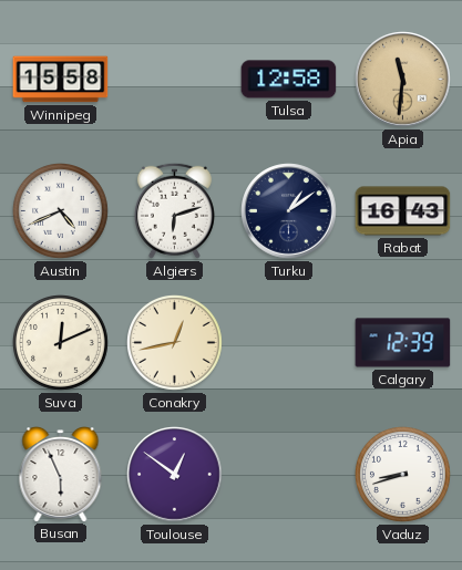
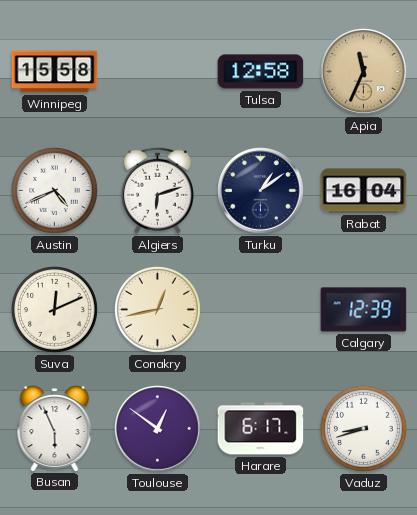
Apia: 11:31 -> 11:34
Rabat: 16:43 -> 16:04
Harare: none -> 6:17
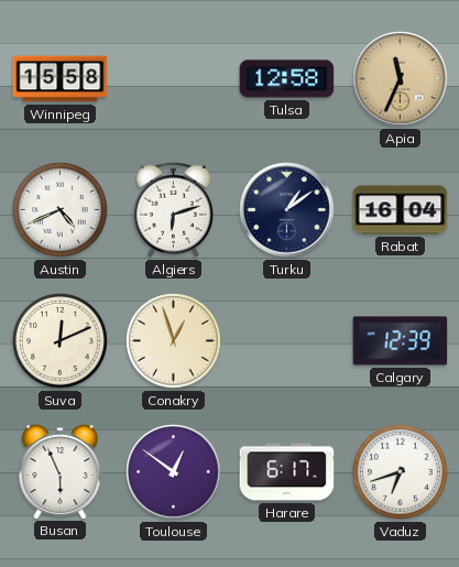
Conakry: 12:43 -> 12:57
Vaduz: 8:42 -> 6:42
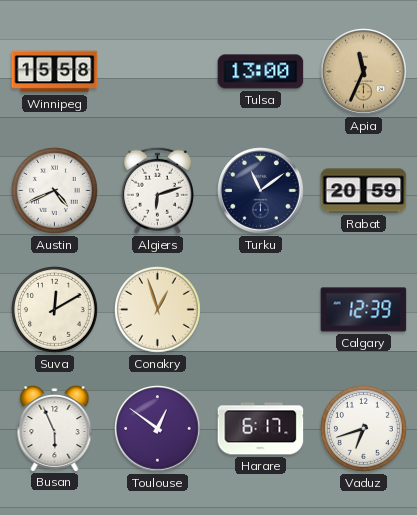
Tulsa: 12:58 -> 13:00
Turku: 1:09 -> 11:09
Rabat: 16:04 -> 20:59
Suva: 12:11 -> 12:10
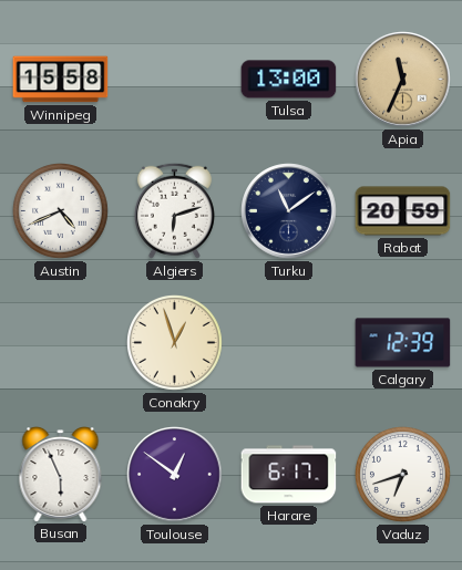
Suva: 12:10 -> none
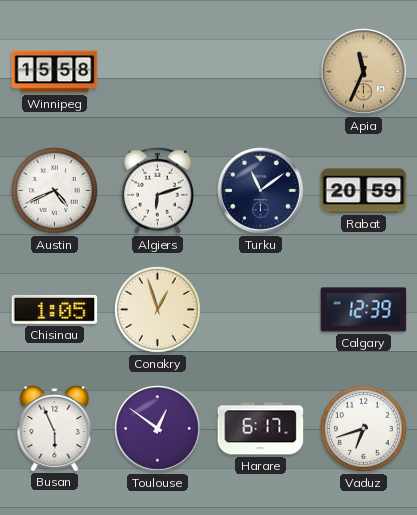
Tulsa: 13:00 -> none
Chisinau: none -> 1:05
